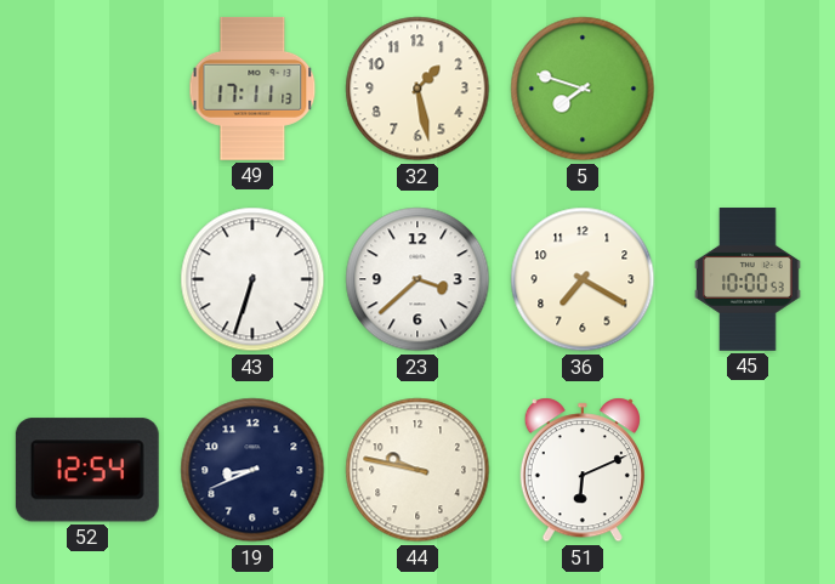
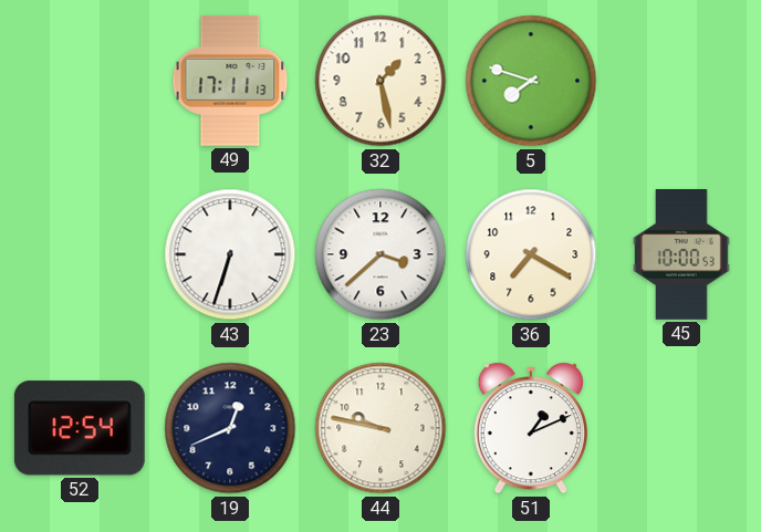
19: 8:41 -> 12:41
51: 6:11 -> 1:11
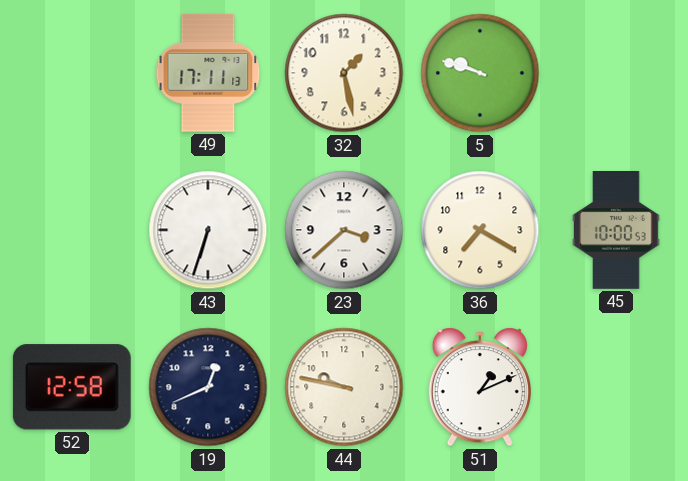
5: 7:48 -> 9:48
52: 12:54 -> 12:58
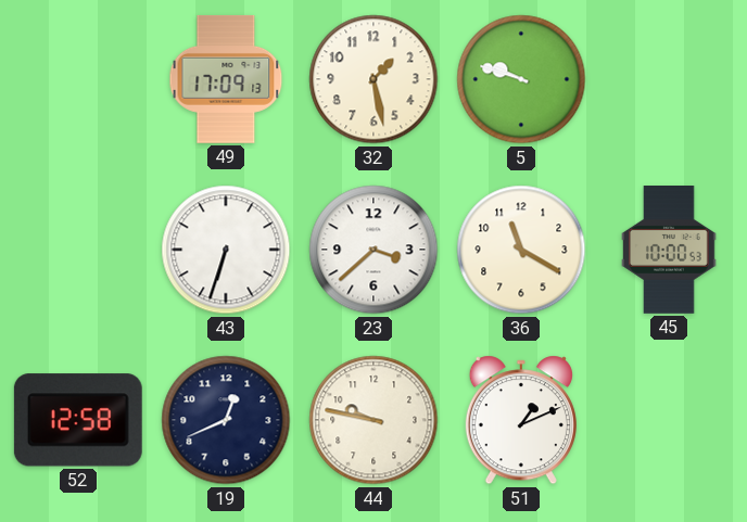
49: 17:11 -> 17:09
36: 7:20 -> 11:20
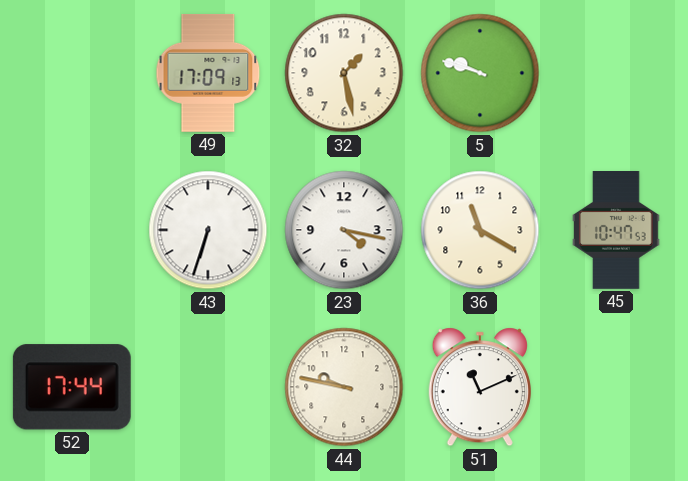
23: 3:38 -> 4:17
45: 10:00 -> 10:47
52: 12:58 -> 17:44
19: 12:41 -> none
51: 1:11 -> 11:11
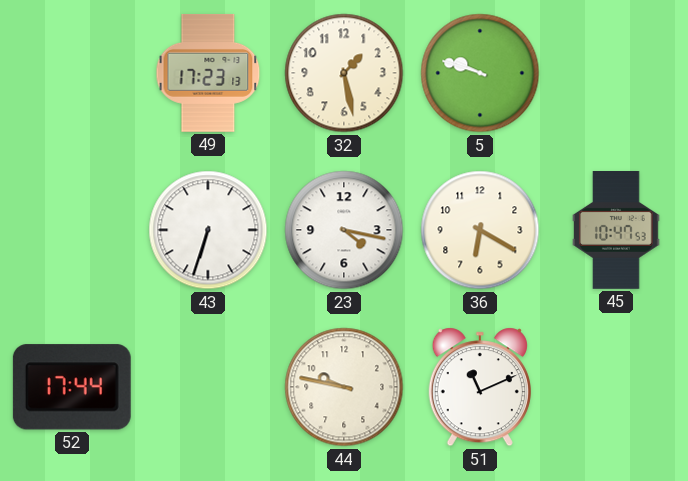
49: 17:09 -> 17:23
36: 11:20 -> 6:20
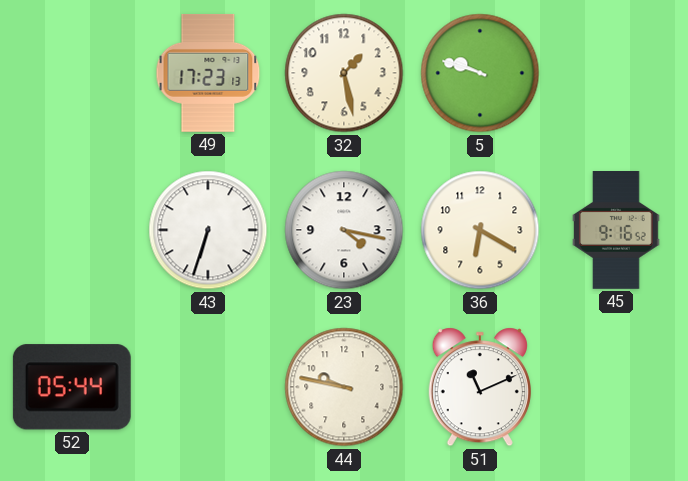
45: 10:47 -> 9:16
52: 17:44 -> 05:44
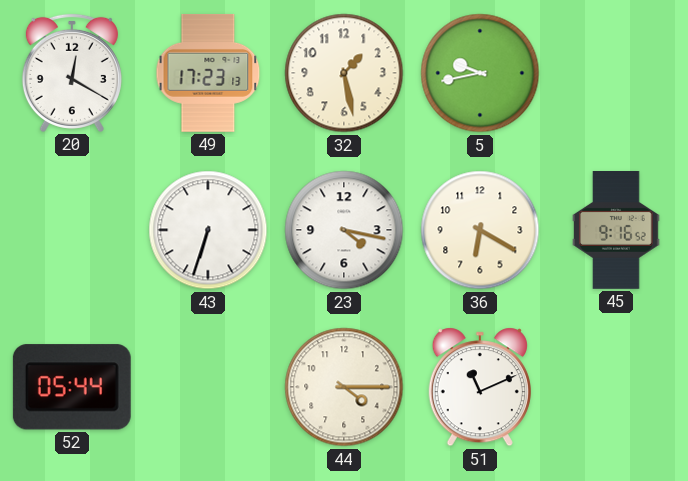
20: none -> 12:20
5: 9:48 -> 9:43
44: 9:47 -> 4:15
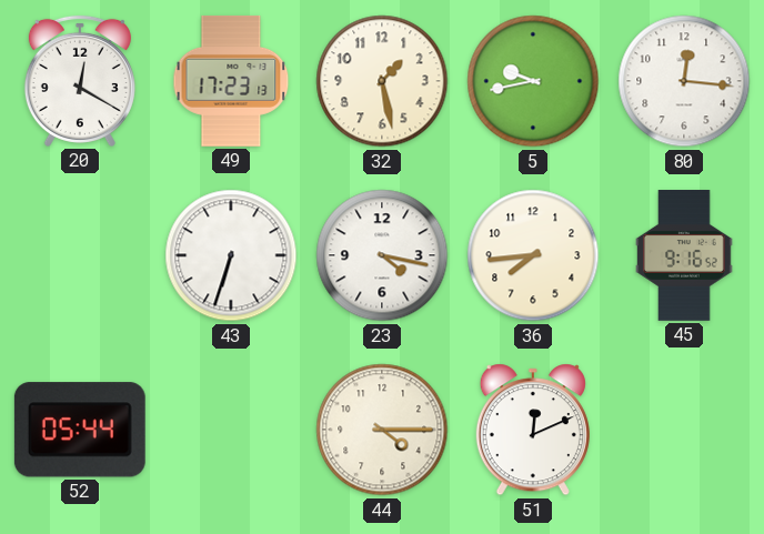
80: none -> 12:16
36: 6:20 -> 7:44
51: 11:11 -> 12:11
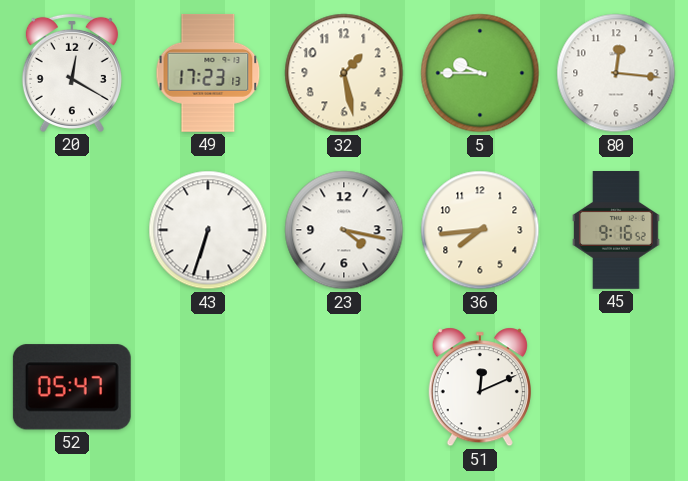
5: 9:43 -> 9:45
52: 05:44 -> 05:47
44: 4:15 -> none
